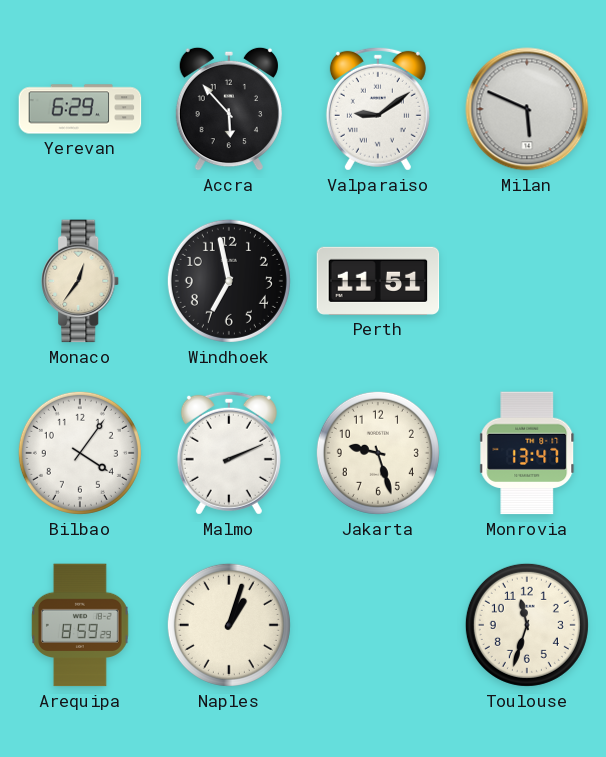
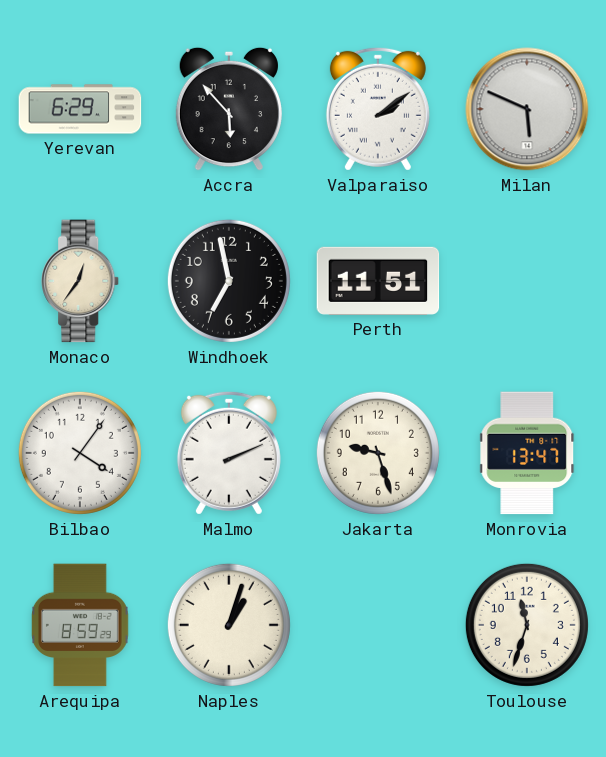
Valparaiso: 9:09 -> 2:09
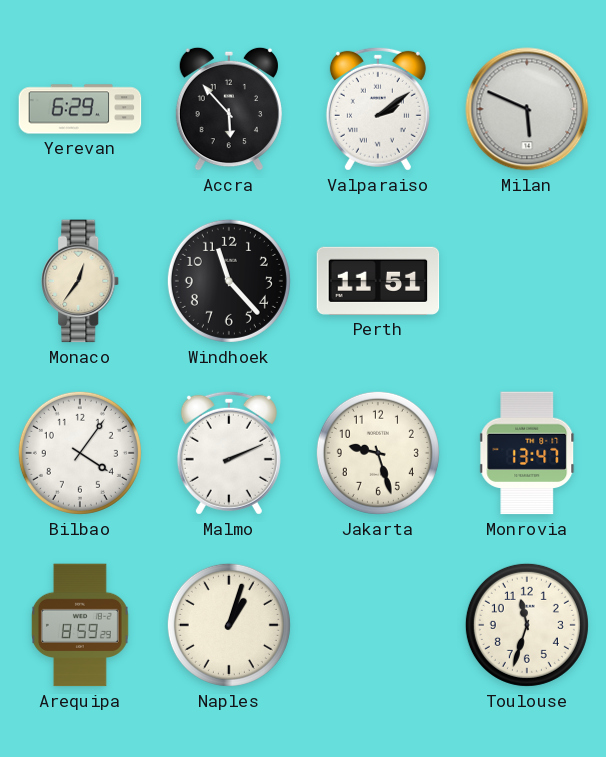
Windhoek: 6:58 -> 11:23
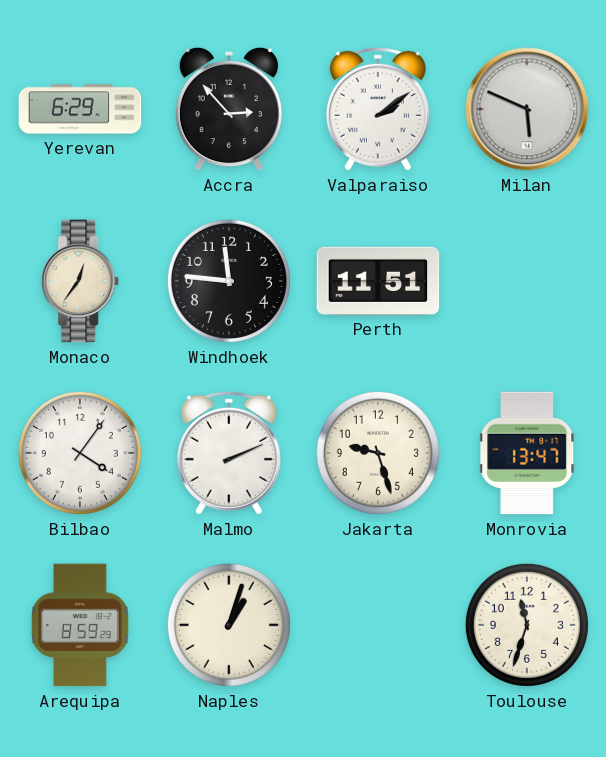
Accra: 5:53 -> 2:53
Windhoek: 11:23 -> 11:46
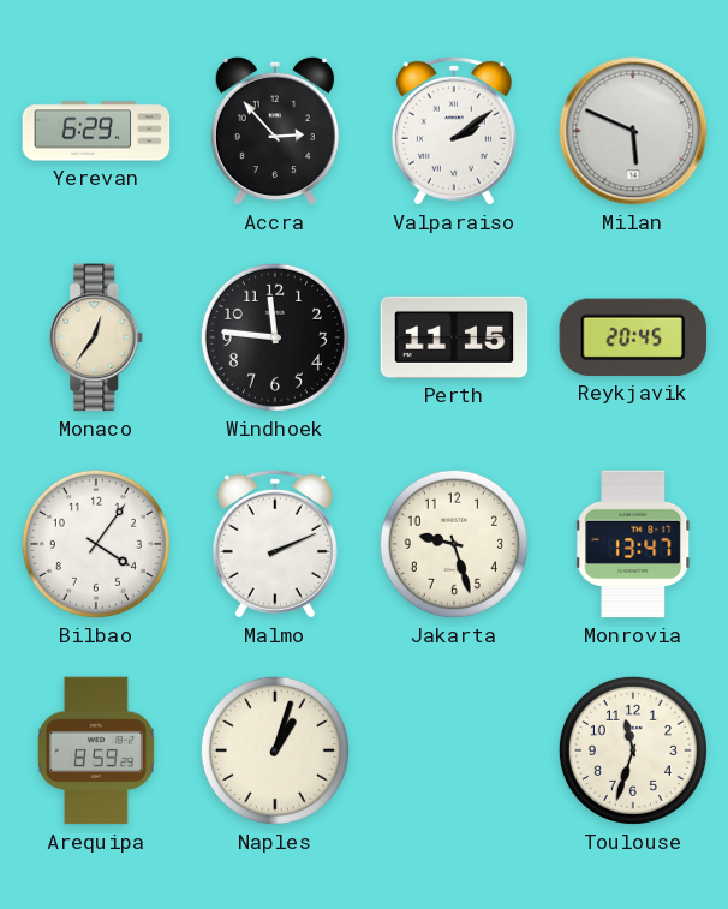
Perth: 11:51 -> 11:15
Reykjavik: none -> 20:45
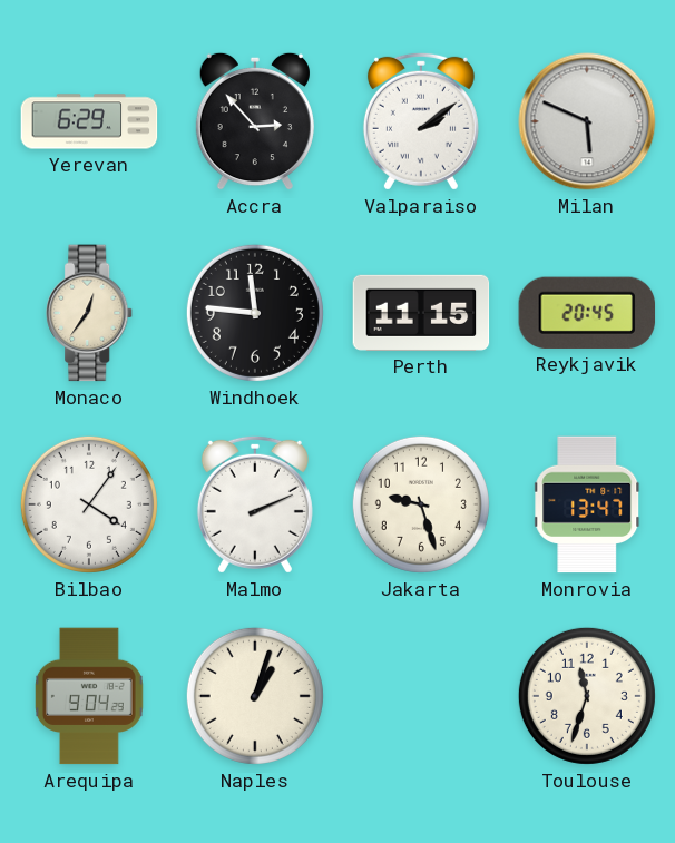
Arequipa: 8:59 -> 9:04
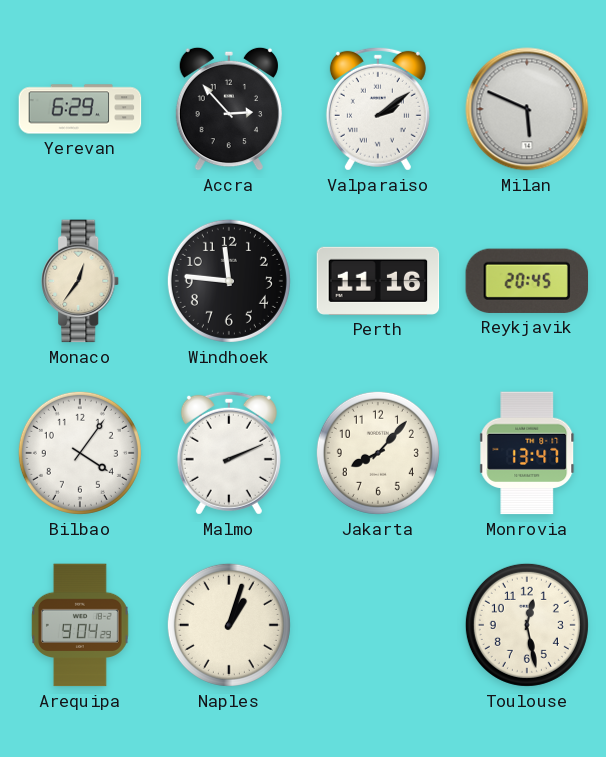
Perth: 11:15 -> 11:16
Jakarta: 9:27 -> 8:07
Toulouse: 11:33 -> 12:28
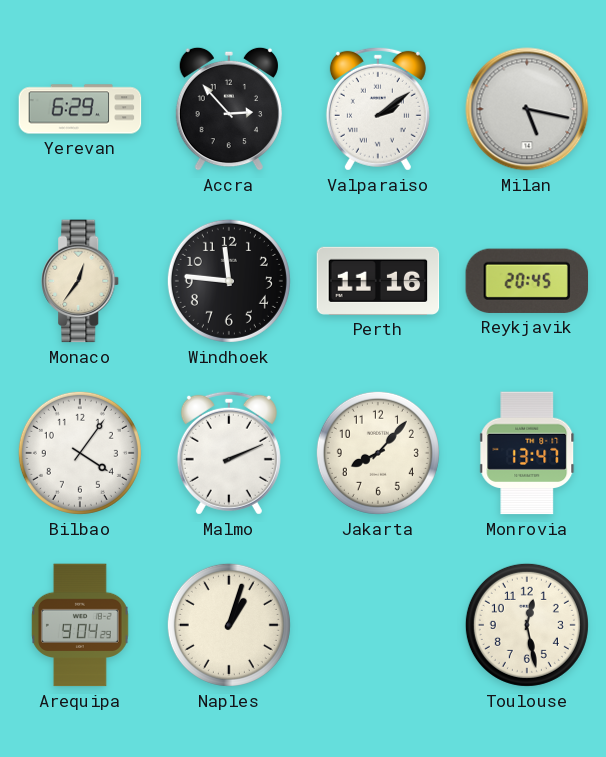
Milan: 5:49 -> 5:17
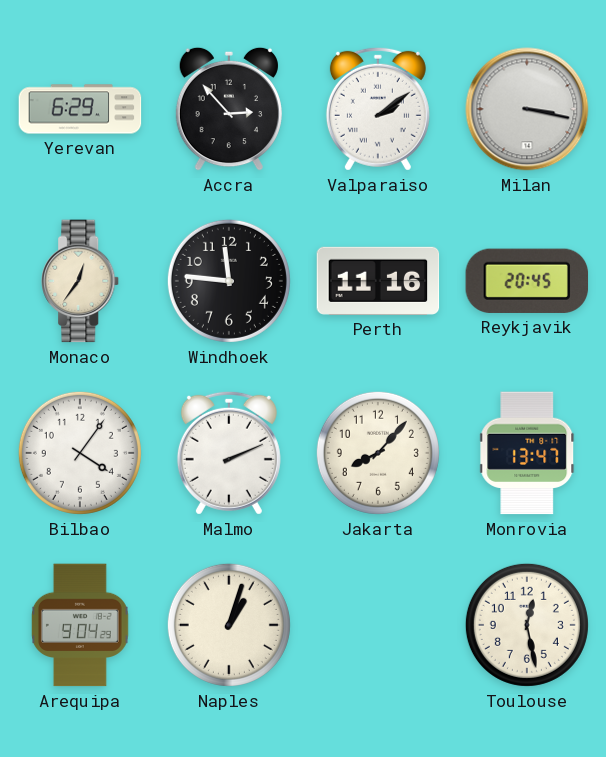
Milan: 5:17 -> 3:17
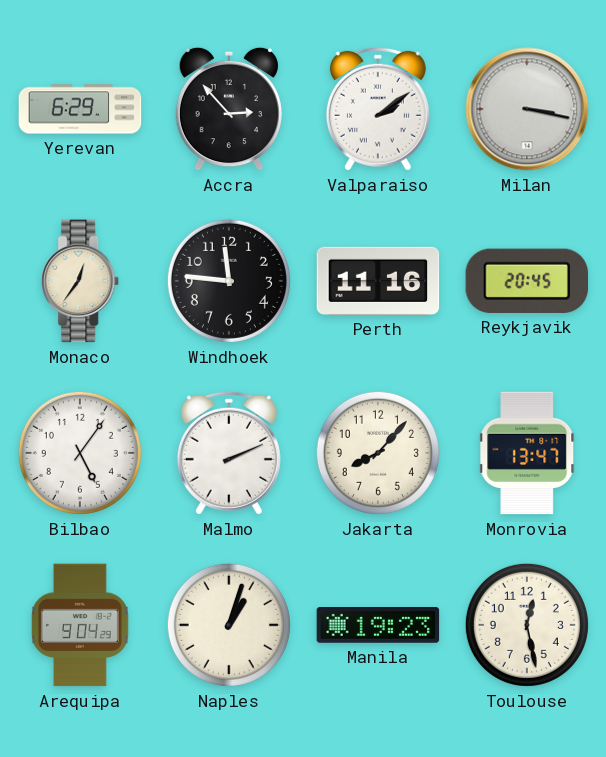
Bilbao: 4:06 -> 5:06
Manila: none -> 19:23
